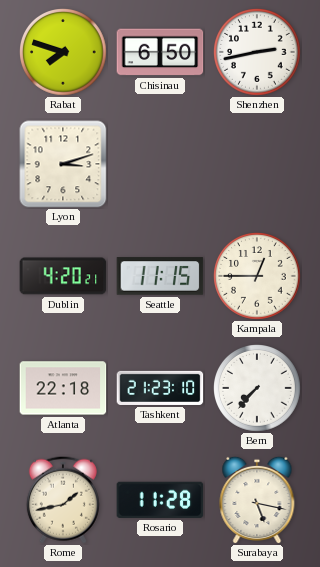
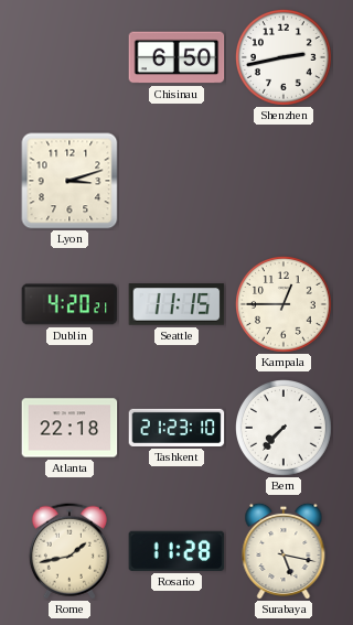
Rabat: 7:48 -> none
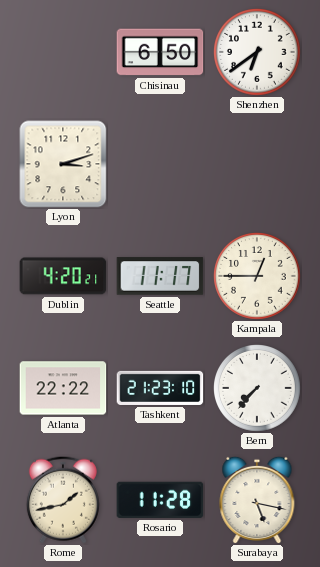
Shenzhen: 2:43 -> 6:39
Seattle: 11:15 -> 11:17
Atlanta: 22:18 -> 22:22
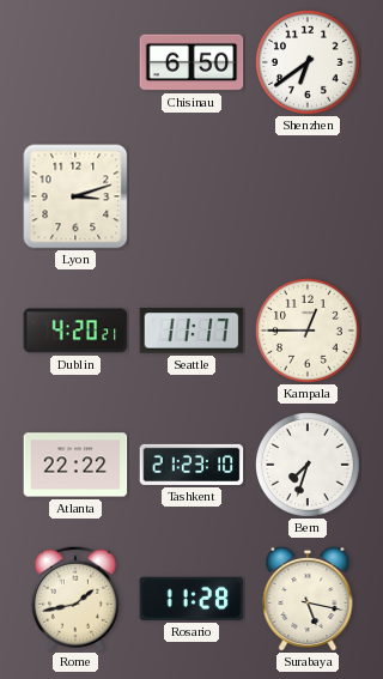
Bern: 7:37 -> 7:33
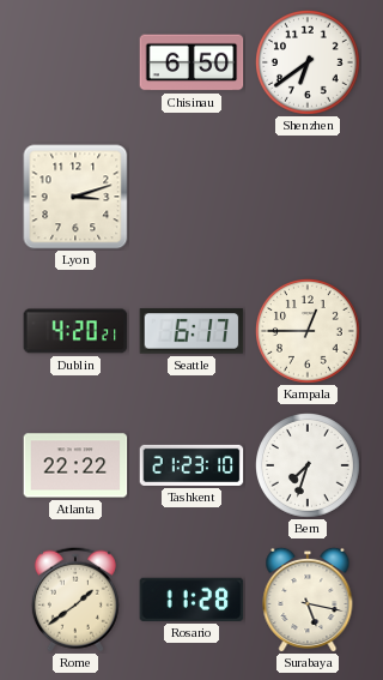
Seattle: 11:17 -> 6:17
Rome: 1:43 -> 1:39
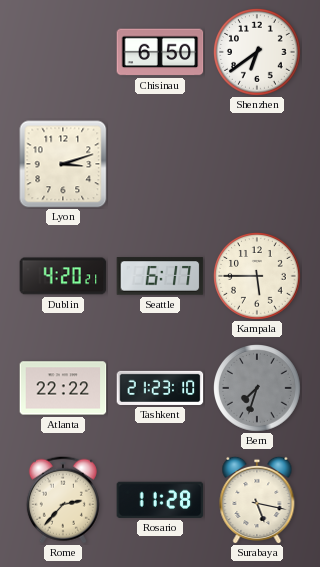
Kampala: 12:45 -> 5:45
Bern dial: white -> grey
Rome: 1:39 -> 2:37
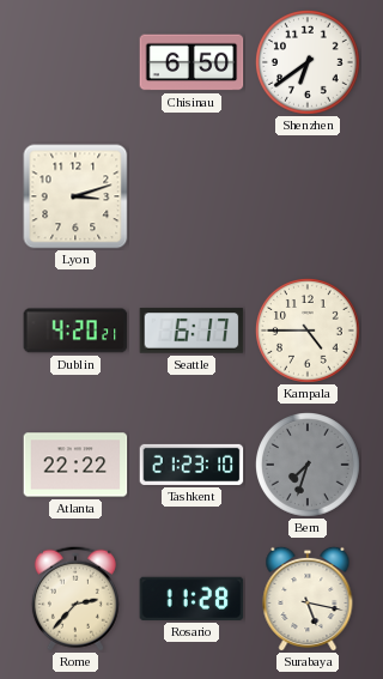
Kampala: 5:45 -> 4:45
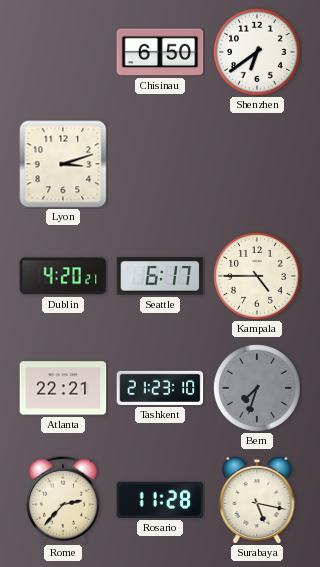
Atlanta: 22:22 -> 22:21
